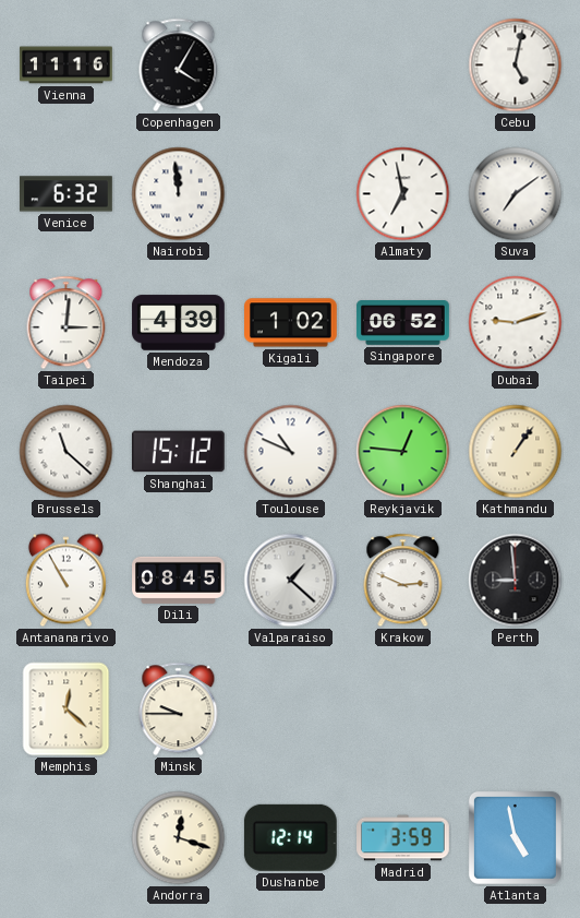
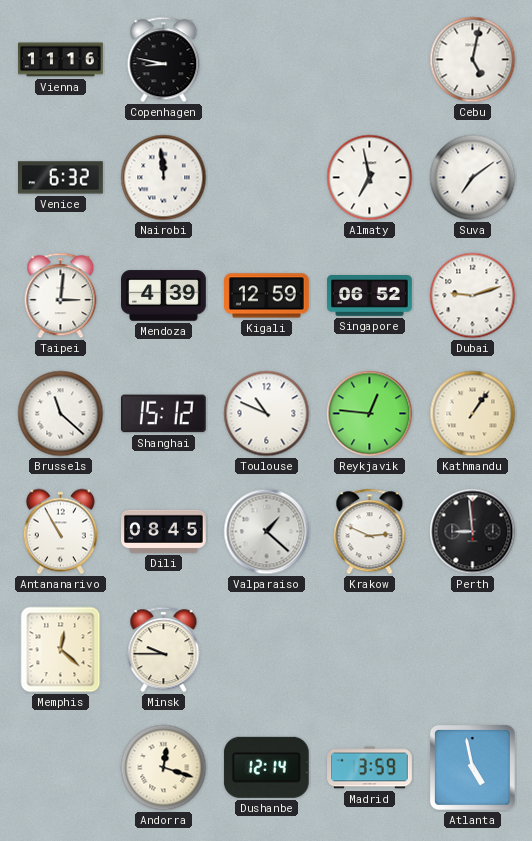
Copenhagen: 4:05 -> 8:47
Kigali: 1:02 -> 12:59
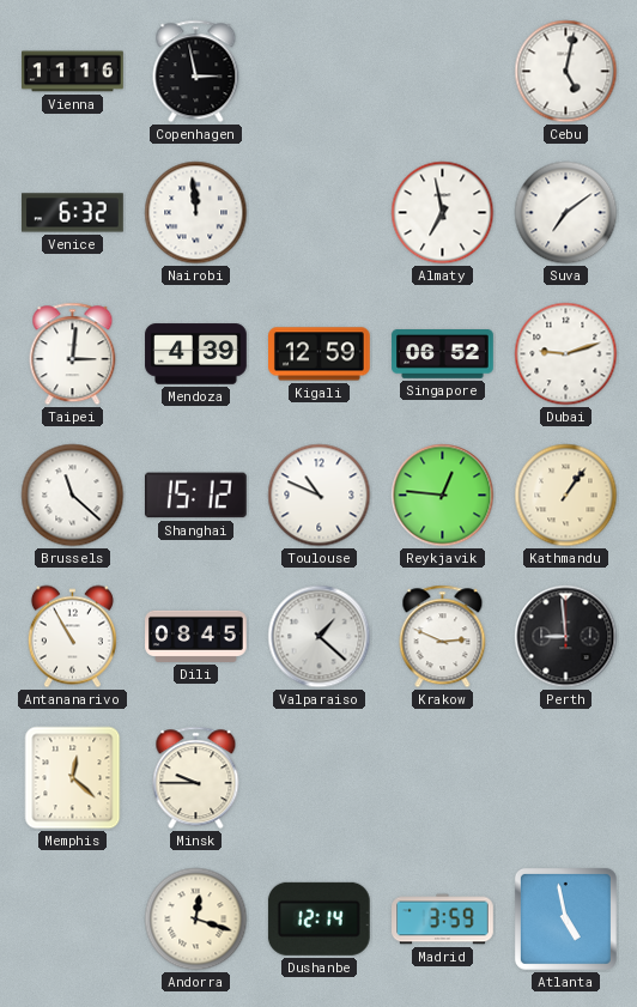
Copenhagen: 8:47 -> 2:58
